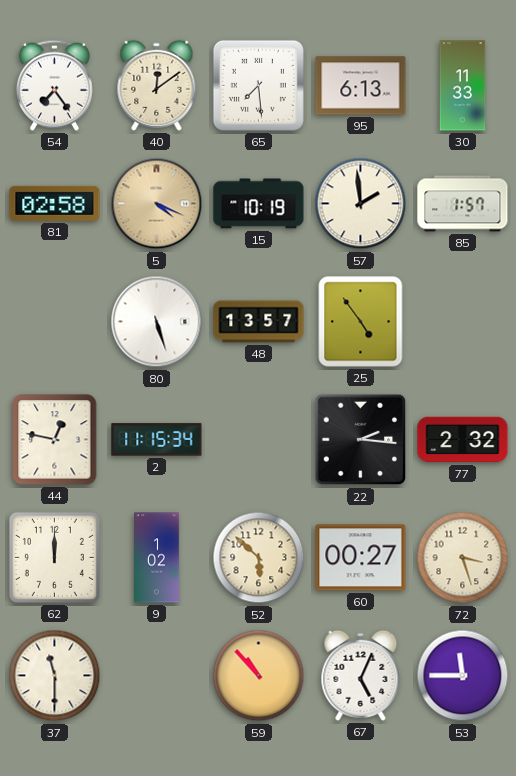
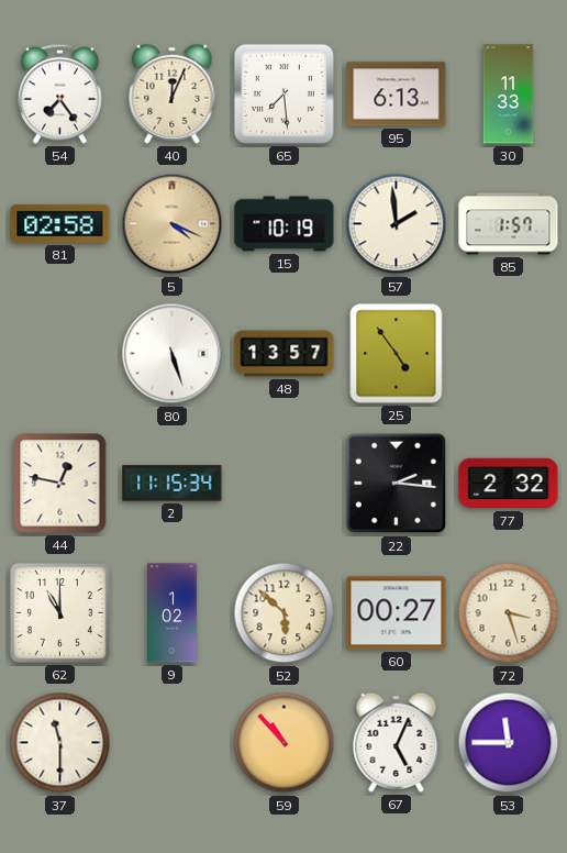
40: 12:09 -> 12:04
62: 12:00 -> 11:00
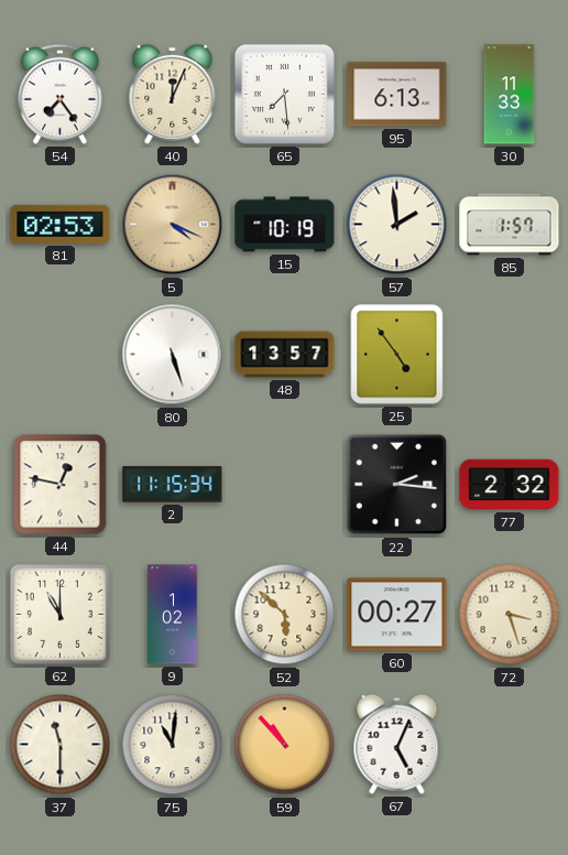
81: 02:58 -> 02:53
75: none -> 11:01
53: 11:45 -> none
